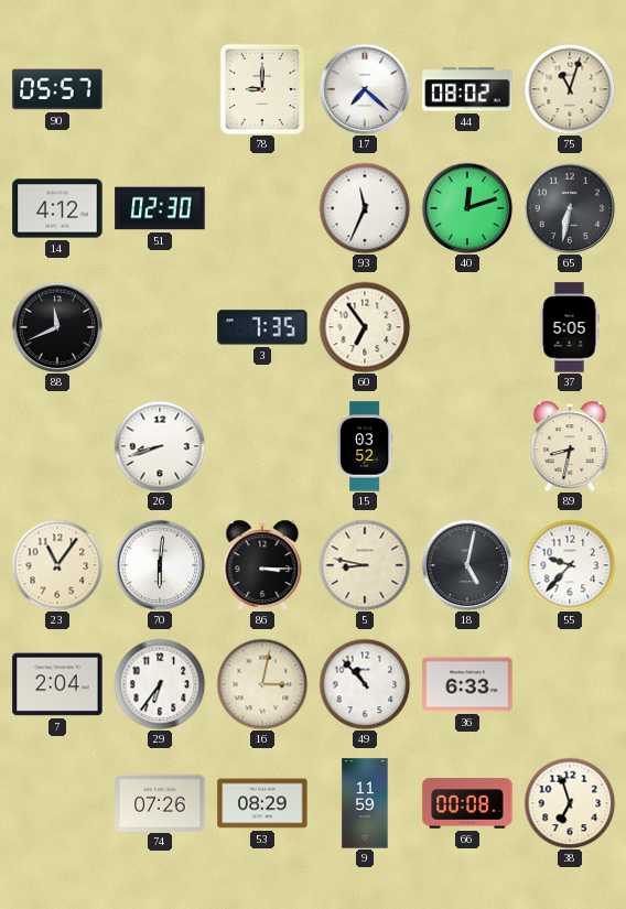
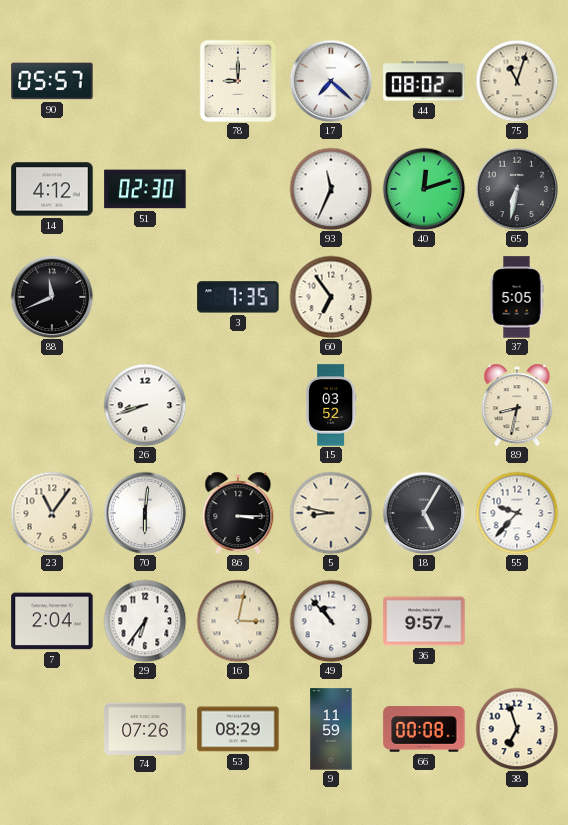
18: 5:02 -> 5:05
36: 6:33 -> 9:57
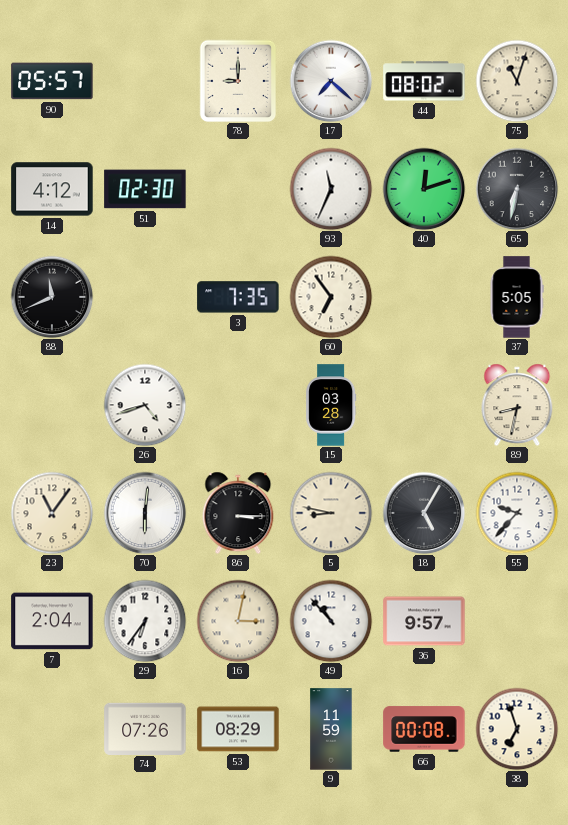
26: 8:42 -> 4:42
15: 03:52 -> 03:28
